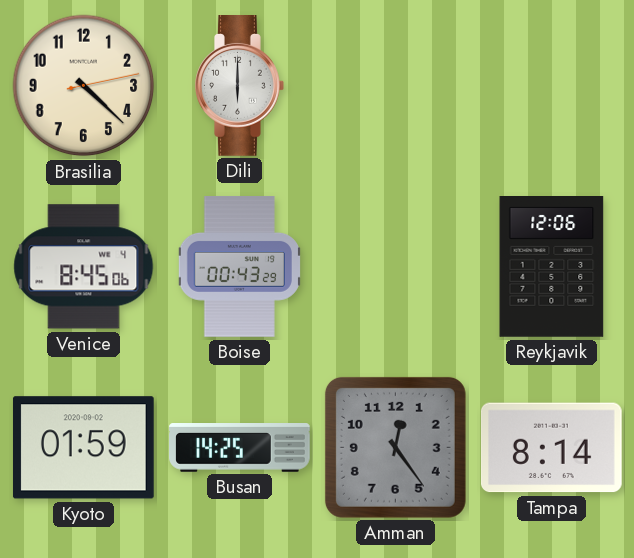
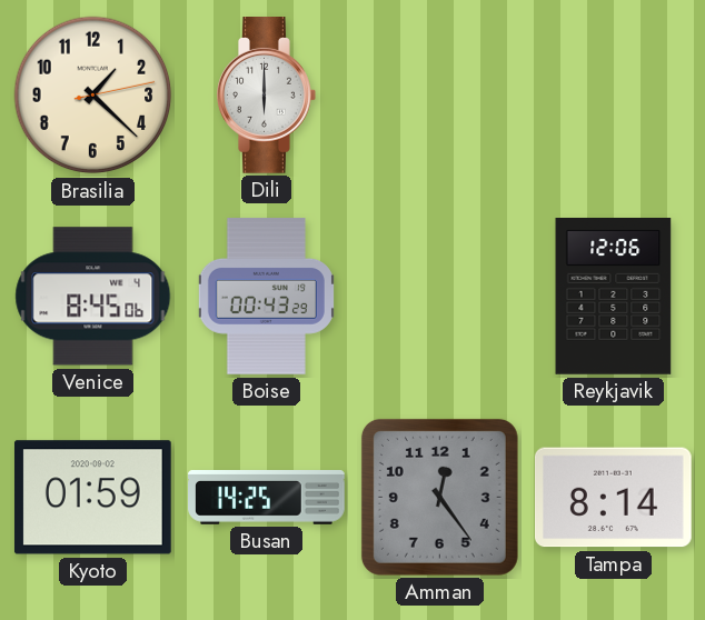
Brasilia: 4:22 -> 1:22
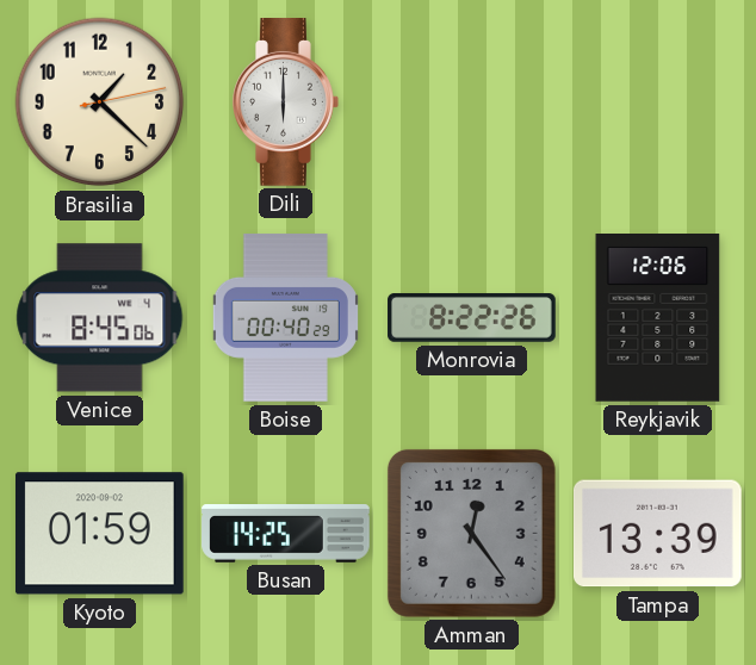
Boise: 00:43 -> 00:40
Monrovia: none -> 8:22
Tampa: 8:14 -> 13:39
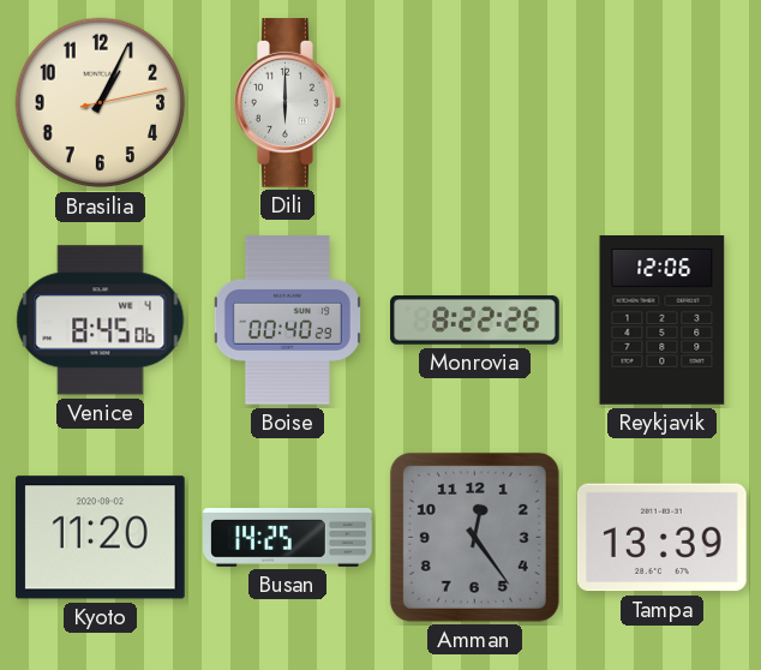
Brasilia: 1:22 -> 1:04
Kyoto: 01:59 -> 11:20
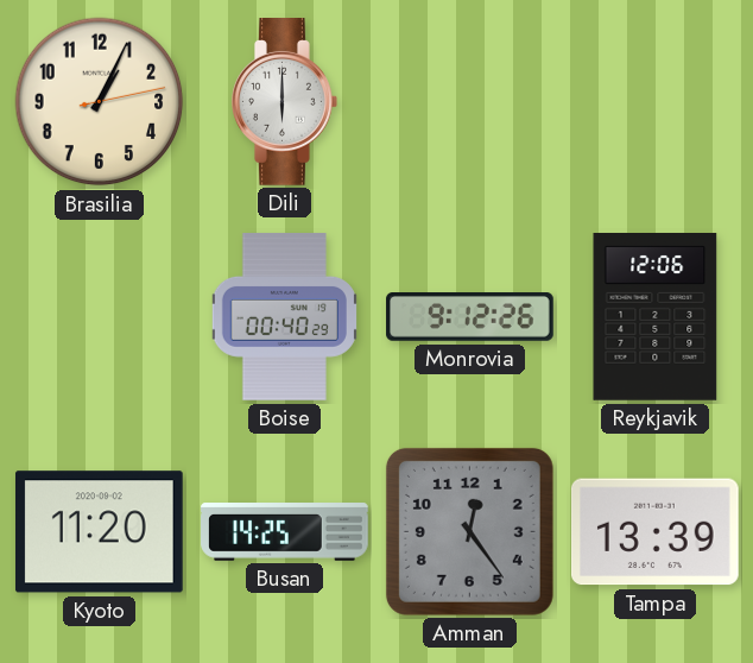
Venice: 8:45 -> none
Monrovia: 8:22 -> 9:12
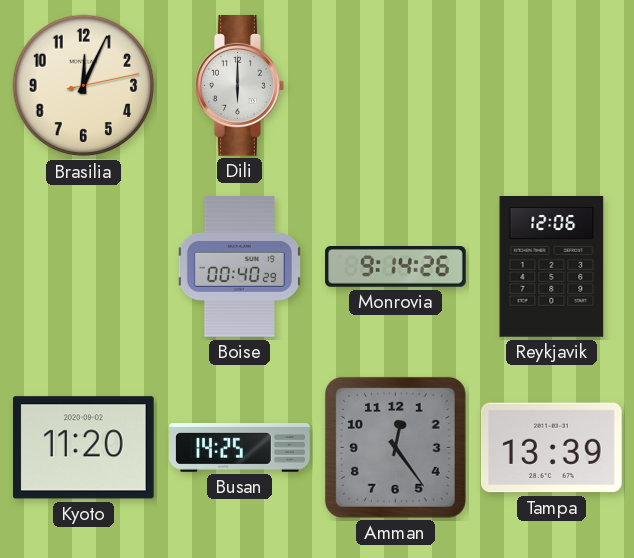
Brasilia: 1:04 -> 12:04
Monrovia: 9:12 -> 9:14
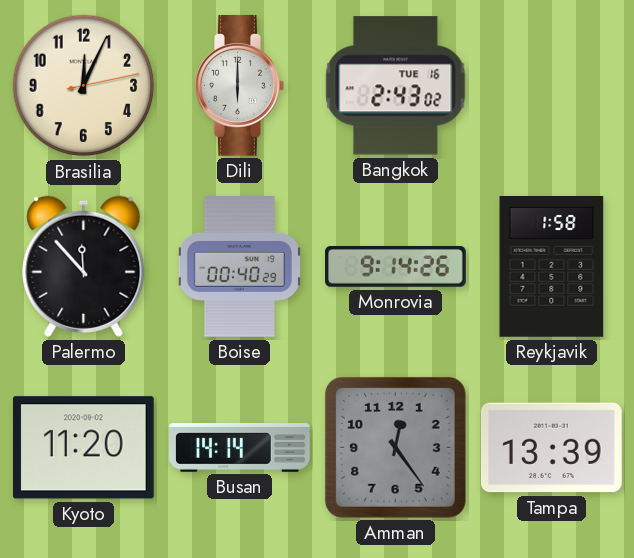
Bangkok: none -> 2:43
Palermo: none -> 11:53
Reykjavik: 12:06 -> 1:58
Busan: 14:25 -> 14:14
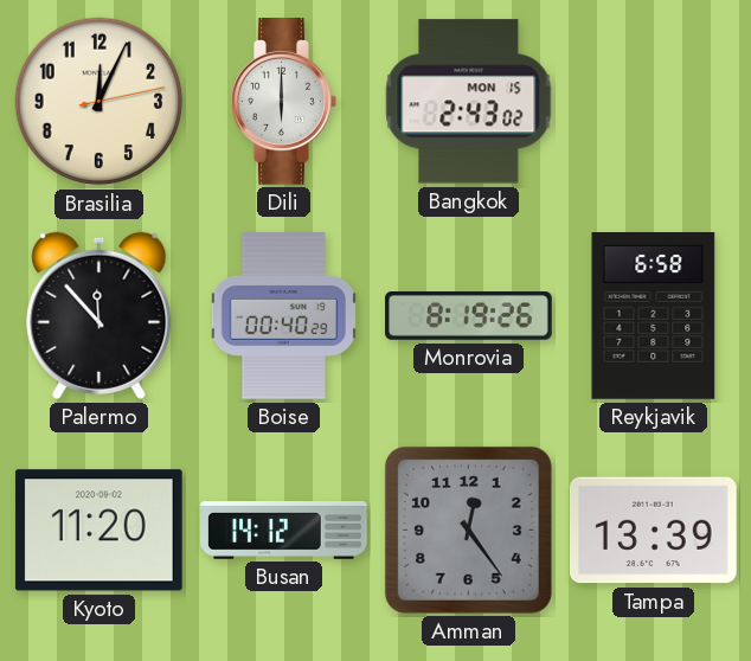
Bangkok date: TUE 16 -> MON 15
Monrovia: 9:14 -> 8:19
Reykjavik: 1:58 -> 6:58
Busan: 14:14 -> 14:12
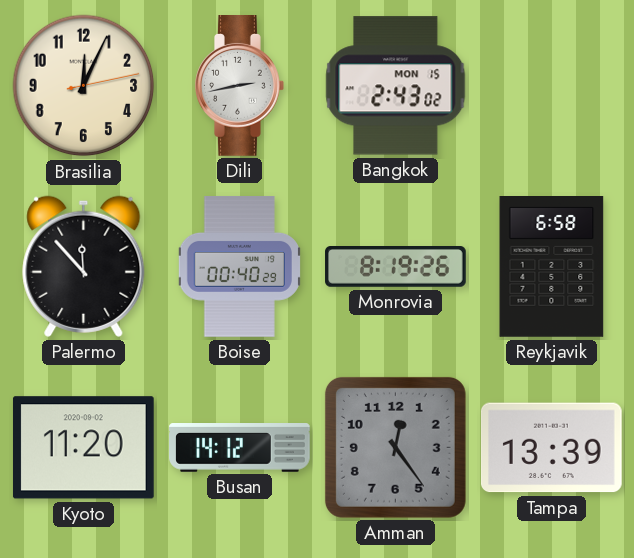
Dili: 6:00 -> 2:43
